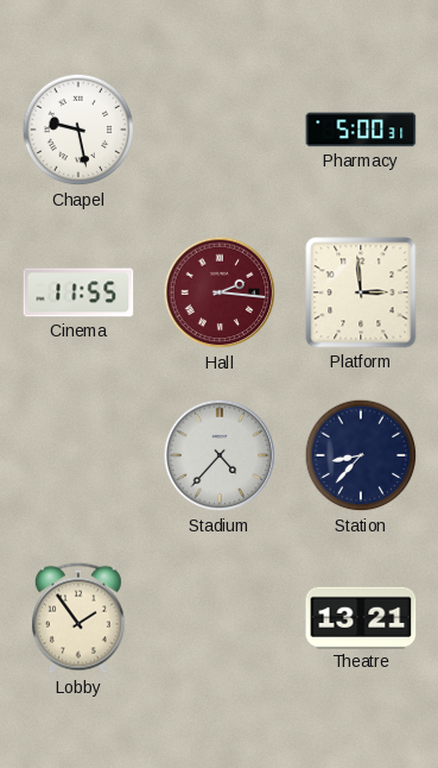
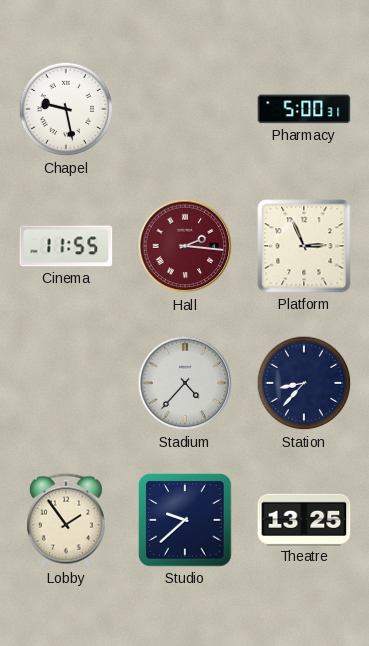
Platform: 2:59 -> 2:56
Studio: none -> 9:38
Theatre: 13:21 -> 13:25
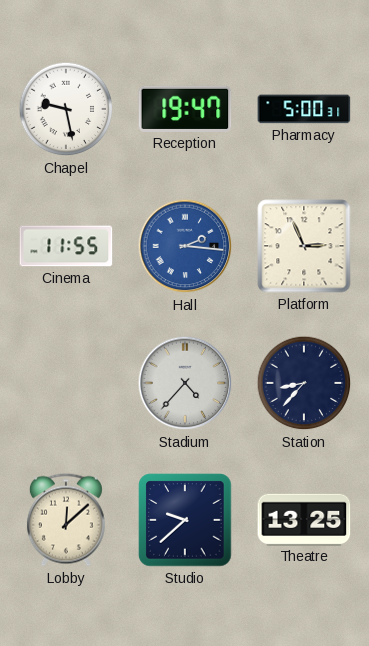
Reception: none -> 19:47
Hall dial: burgundy -> blue
Lobby: 1:54 -> 12:08
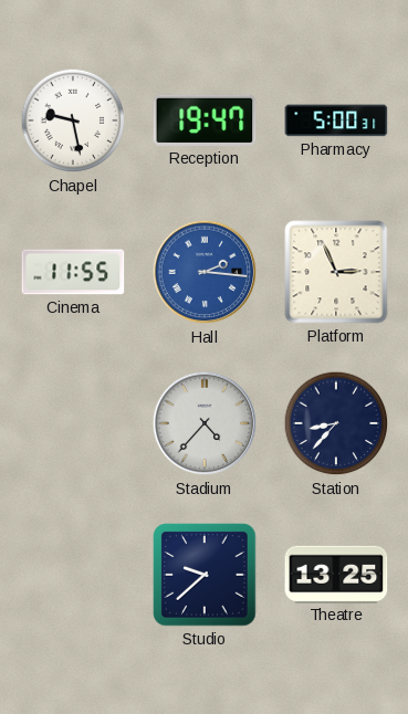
Lobby: 12:08 -> none
